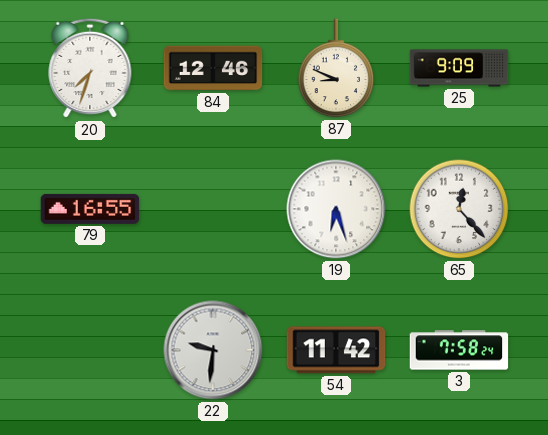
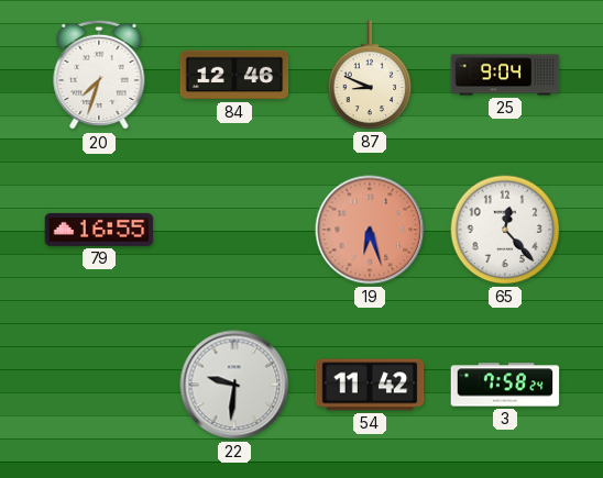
25: 9:09 -> 9:04
19 dial: white -> salmon
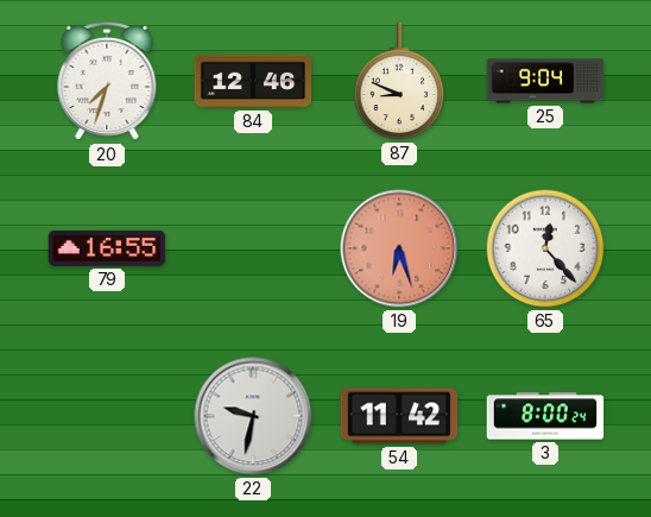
22: 9:31 -> 9:32
3: 7:58 -> 8:00
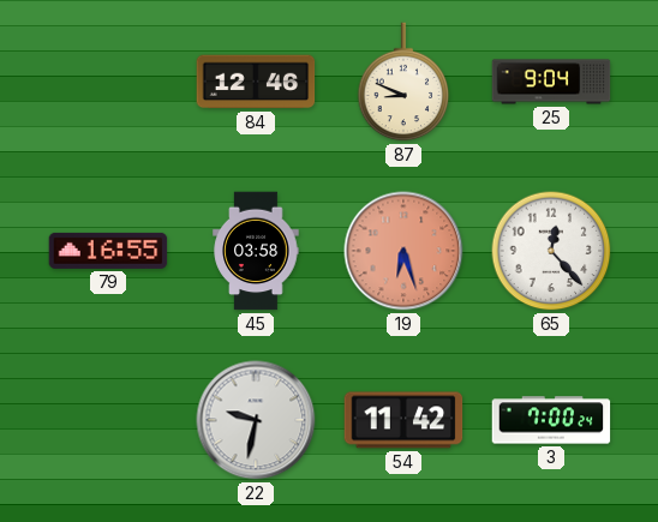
20: 7:33 -> none
45: none -> 03:58
3: 8:00 -> 7:00
